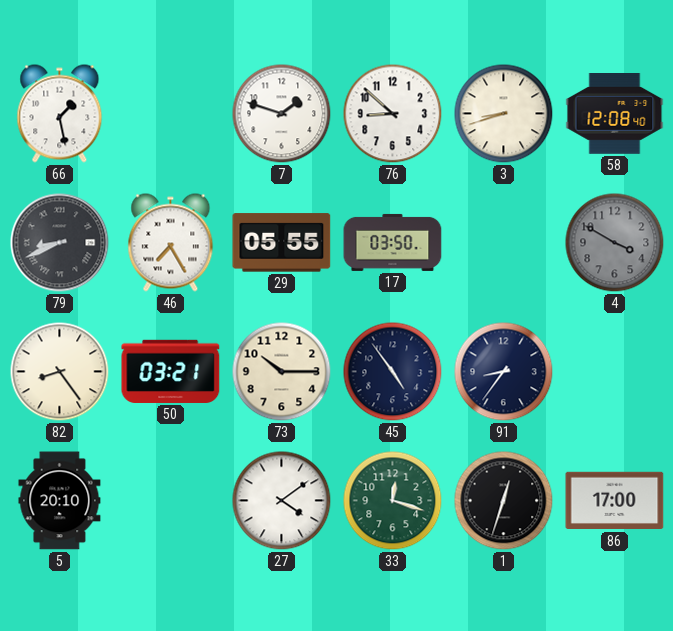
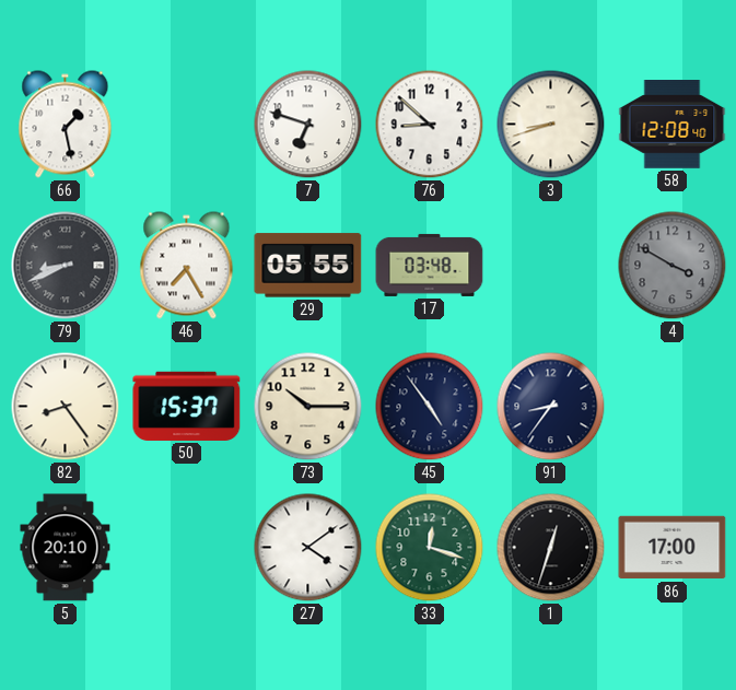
7: 1:48 -> 6:48
17: 03:50 -> 03:48
50: 03:21 -> 15:37
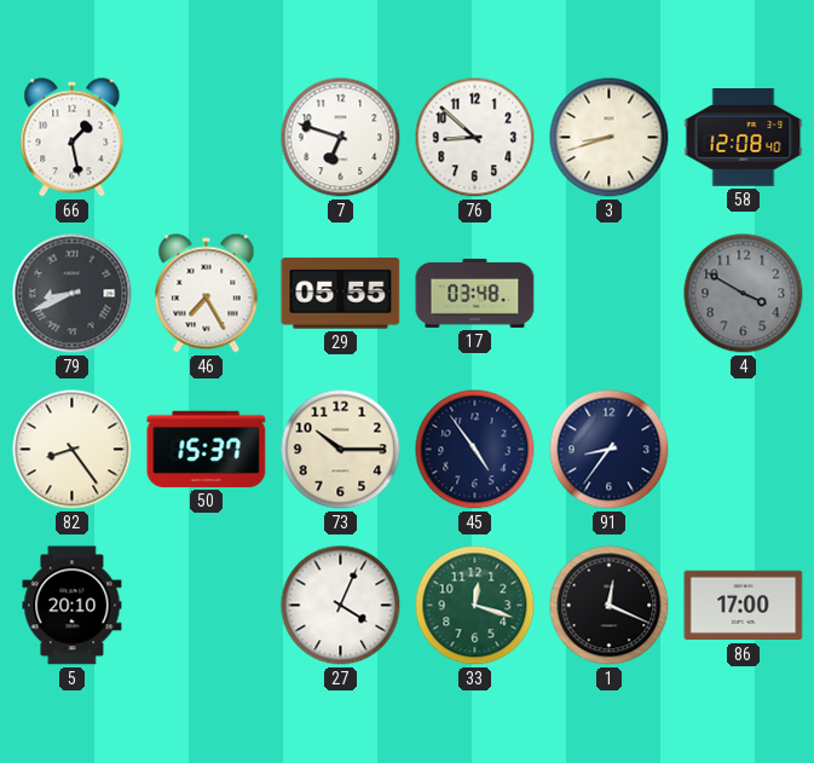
27: 4:09 -> 4:04
1: 12:33 -> 12:19
